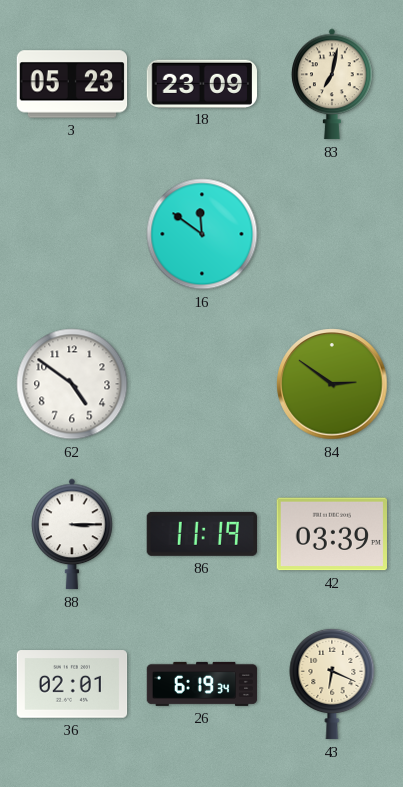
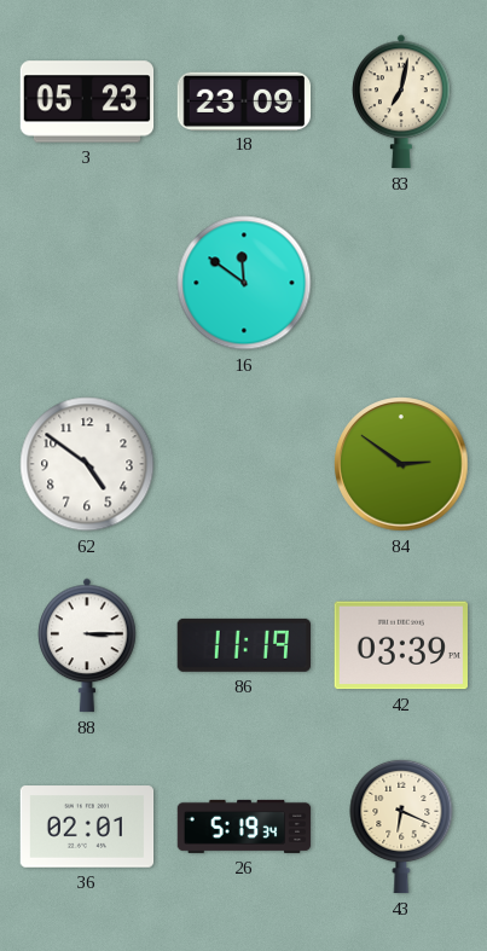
26: 6:19 -> 5:19
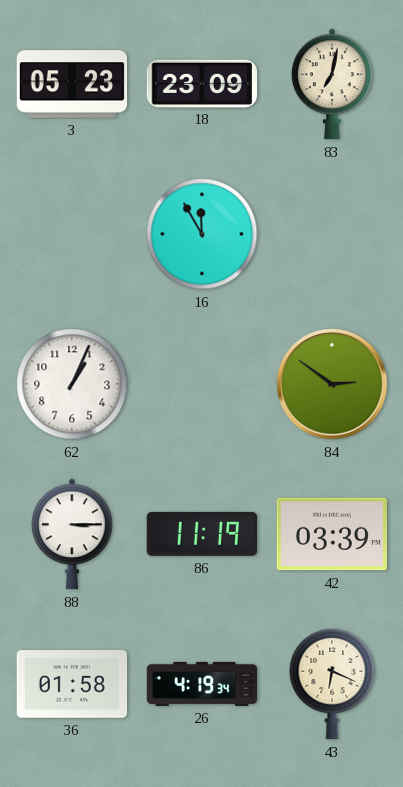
16: 11:51 -> 11:55
62: 4:51 -> 1:04
36: 02:01 -> 01:58
26: 5:19 -> 4:19
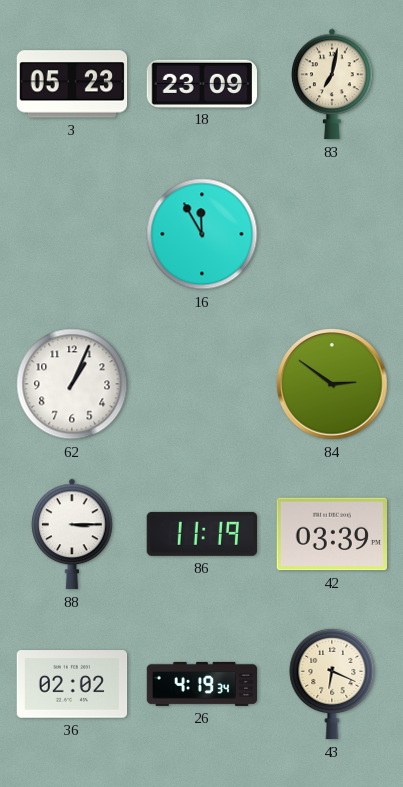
36: 01:58 -> 02:02
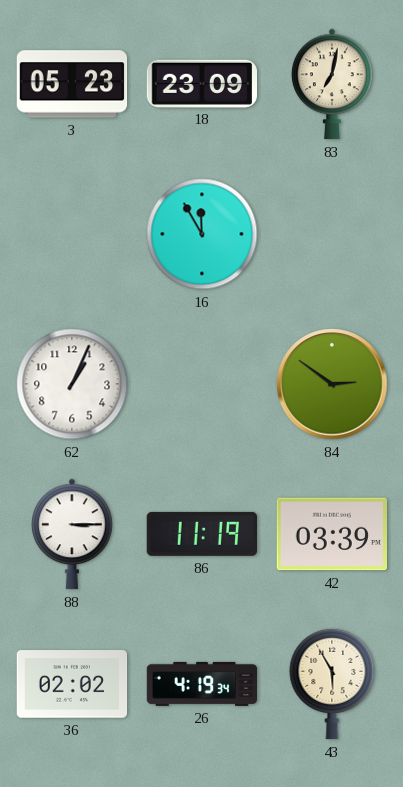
43: 6:19 -> 5:55
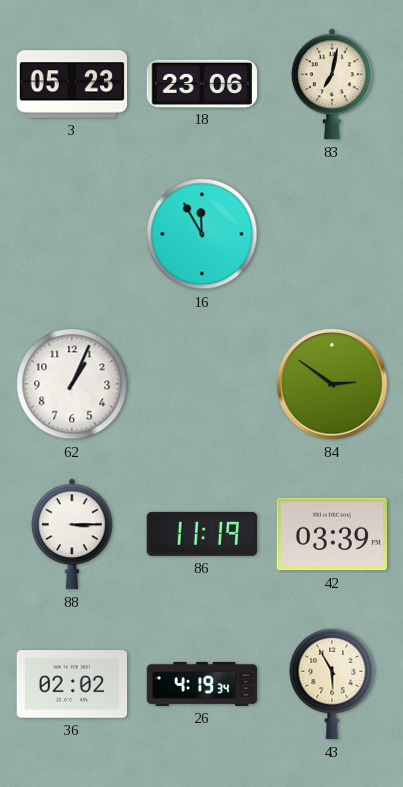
18: 23:09 -> 23:06
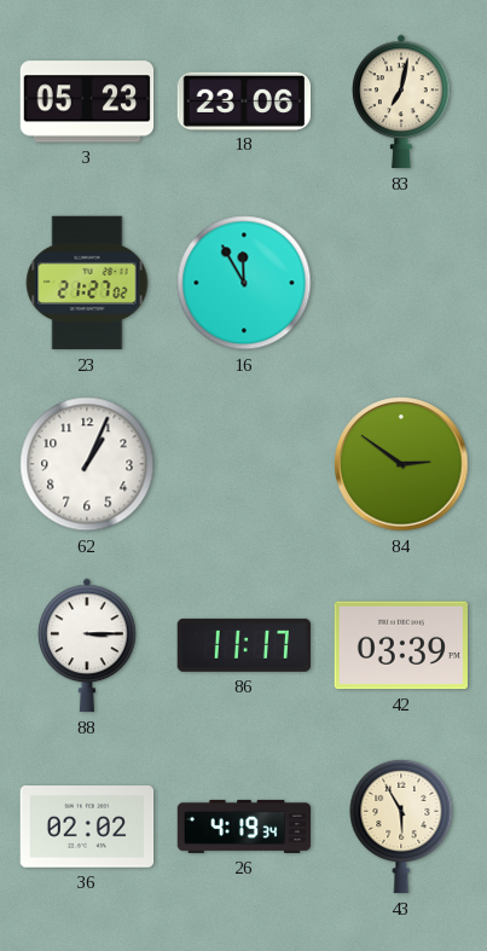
23: none -> 21:27
86: 11:19 -> 11:17
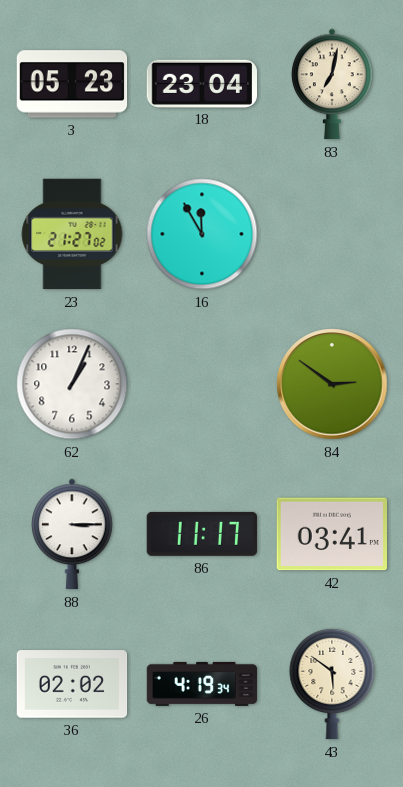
18: 23:06 -> 23:04
42: 03:39 -> 03:41
43: 5:55 -> 5:51
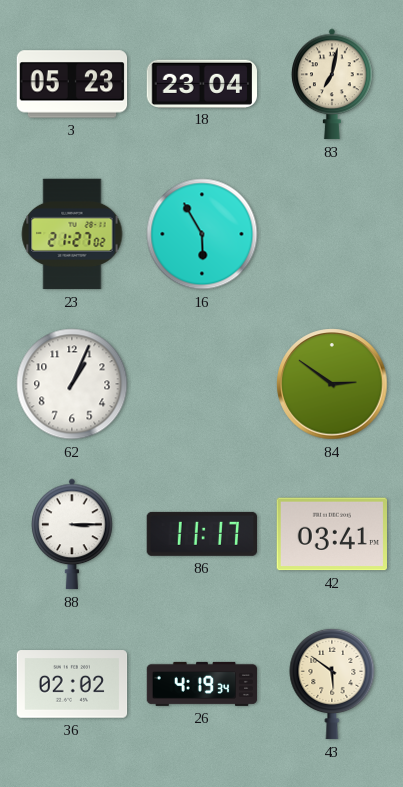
16: 11:55 -> 5:55
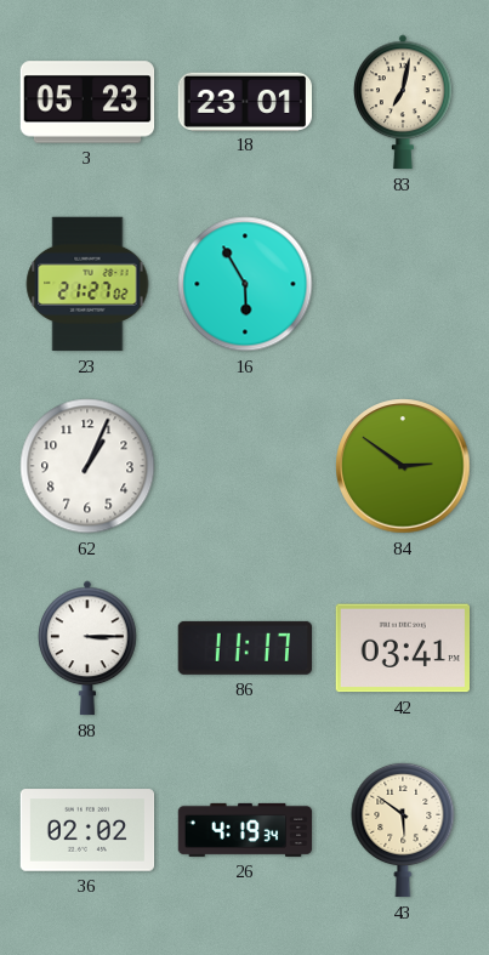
18: 23:04 -> 23:01
